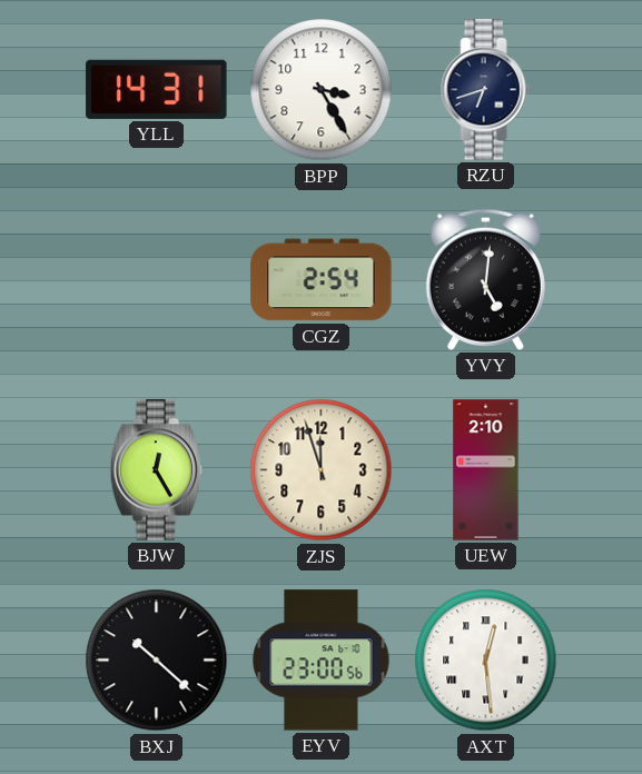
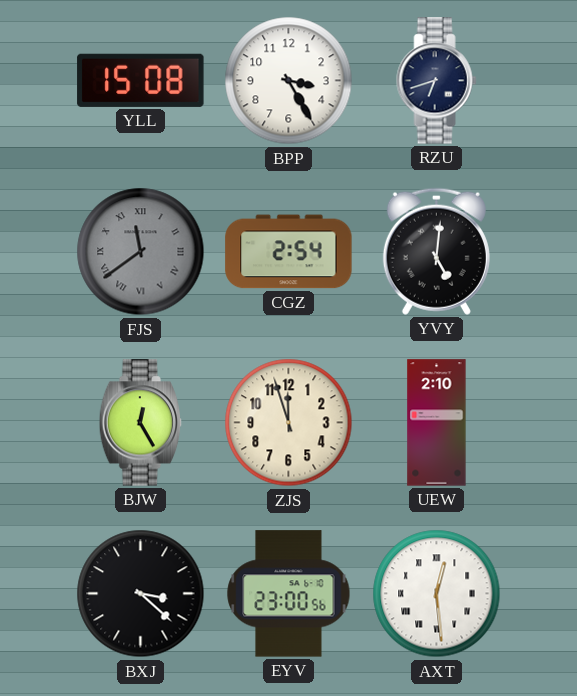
YLL: 14:31 -> 15:08
FJS: none -> 11:39
BXJ: 10:22 -> 3:22
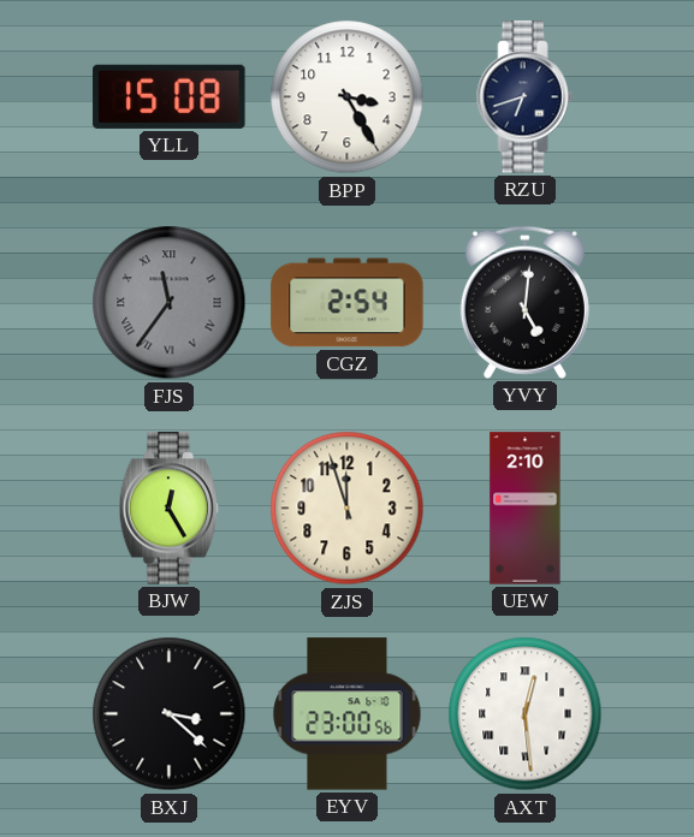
FJS: 11:39 -> 11:36
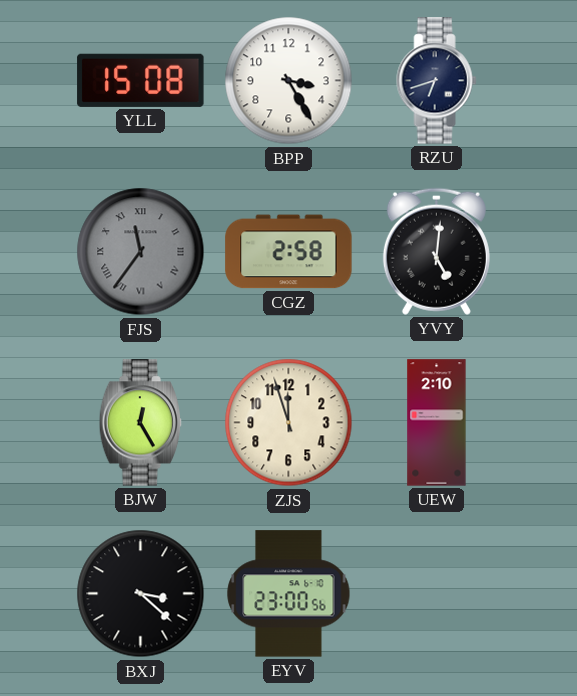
CGZ: 2:54 -> 2:58
AXT: 12:29 -> none
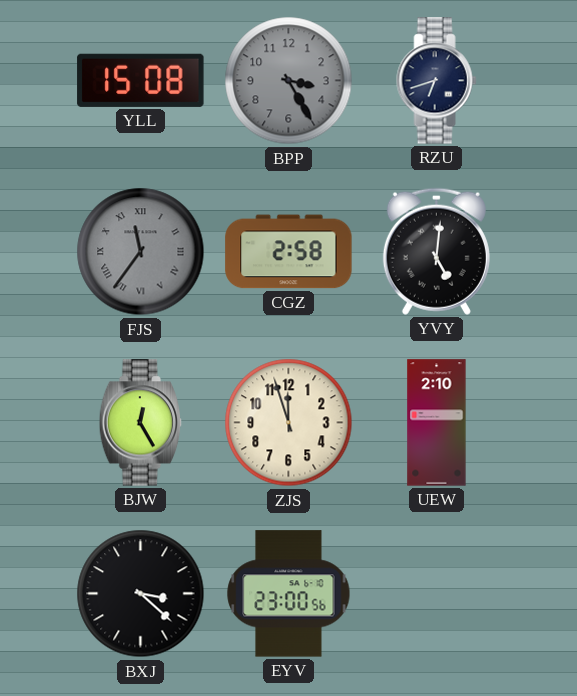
BPP dial: white -> grey
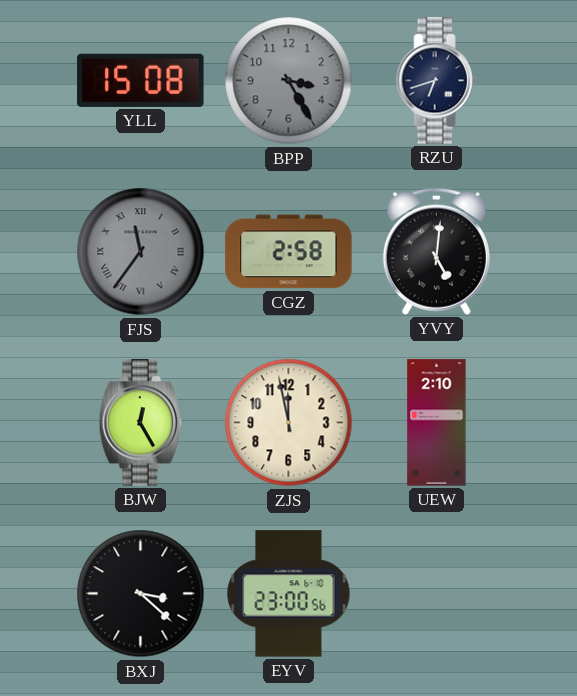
ZJS: 11:57 -> 11:58
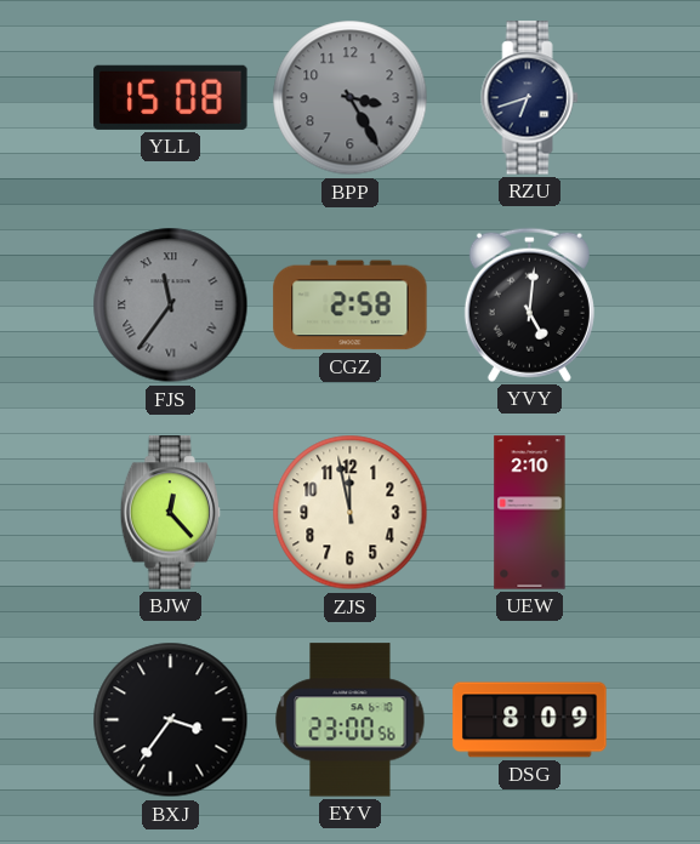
BJW: 12:25 -> 12:23
BXJ: 3:22 -> 3:36
DSG: none -> 8:09
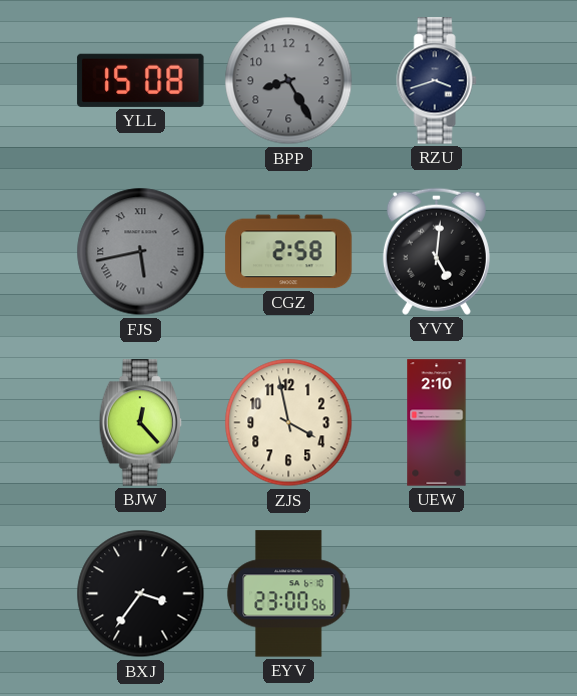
BPP: 3:25 -> 8:25
RZU: 6:42 -> 3:42
FJS: 11:36 -> 5:43
ZJS: 11:58 -> 3:58
DSG: 8:09 -> none
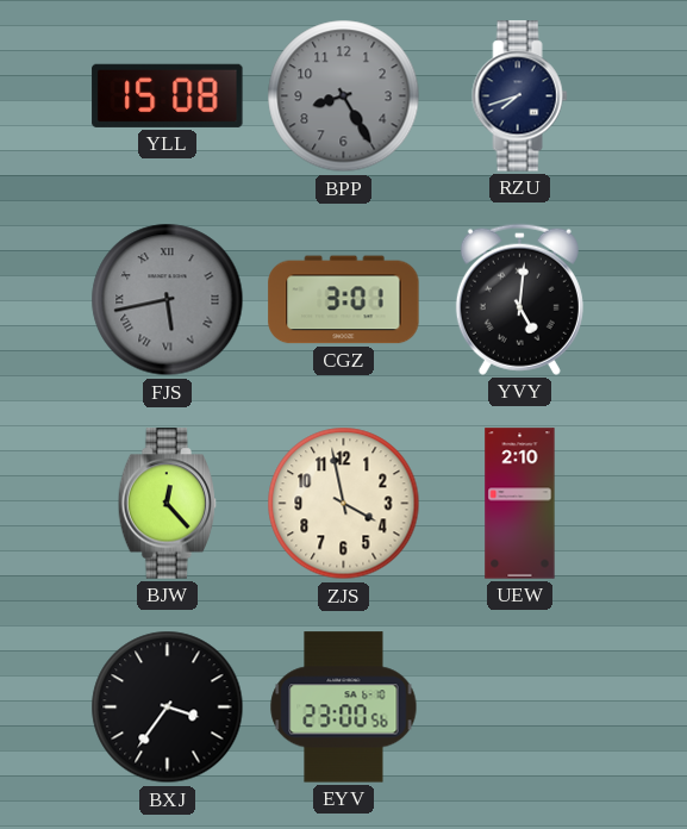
RZU: 3:42 -> 7:42
CGZ: 2:58 -> 3:01
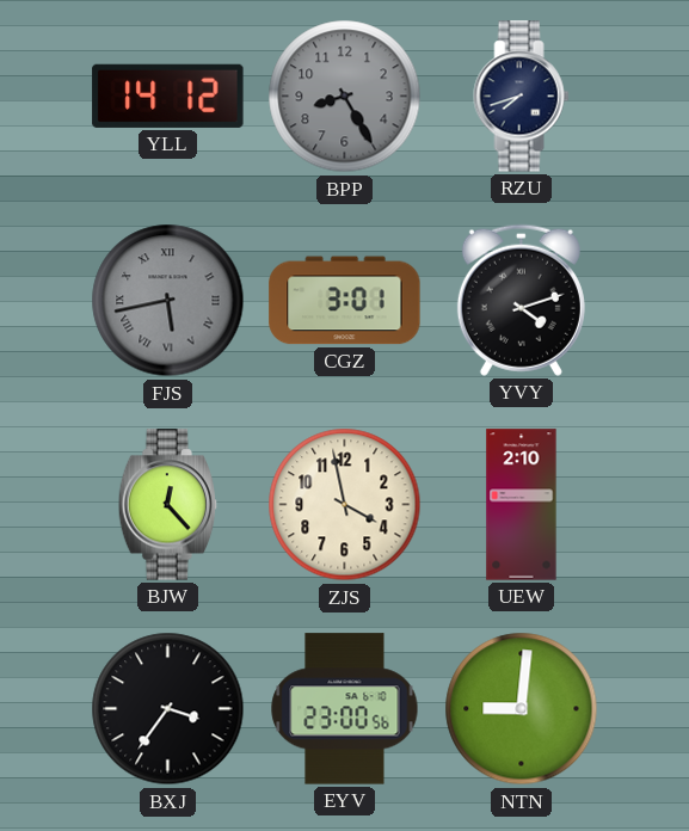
YLL: 15:08 -> 14:12
YVY: 5:01 -> 4:12
NTN: none -> 9:01
